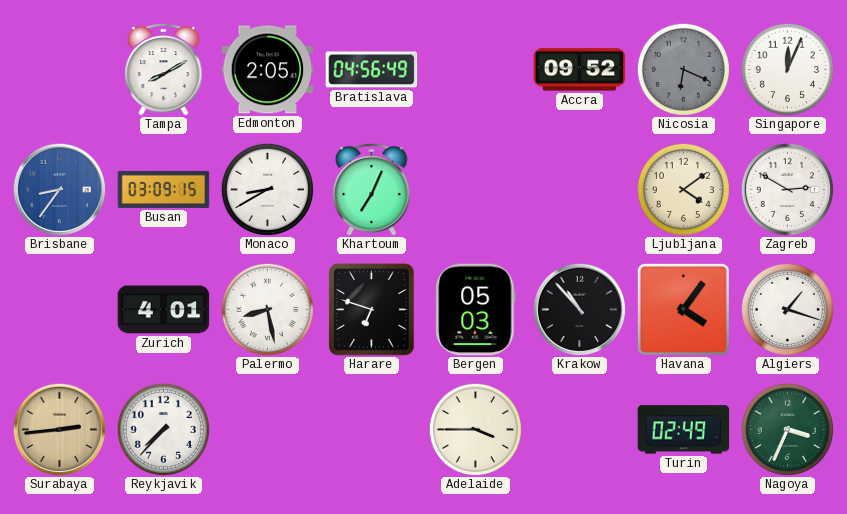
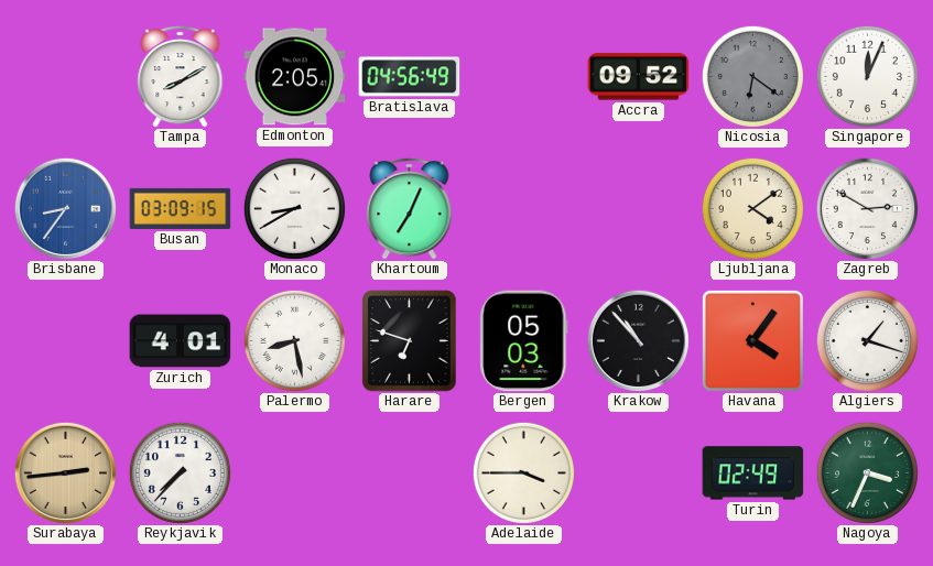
Nicosia: 6:19 -> 6:21
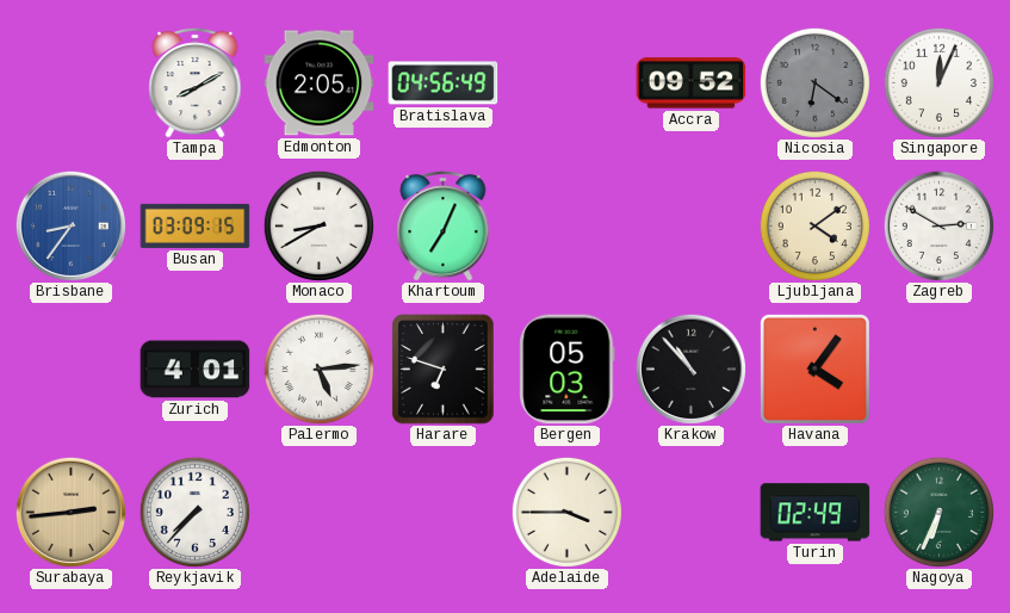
Palermo: 8:28 -> 5:14
Algiers: 1:18 -> none
Nagoya: 3:34 -> 6:34
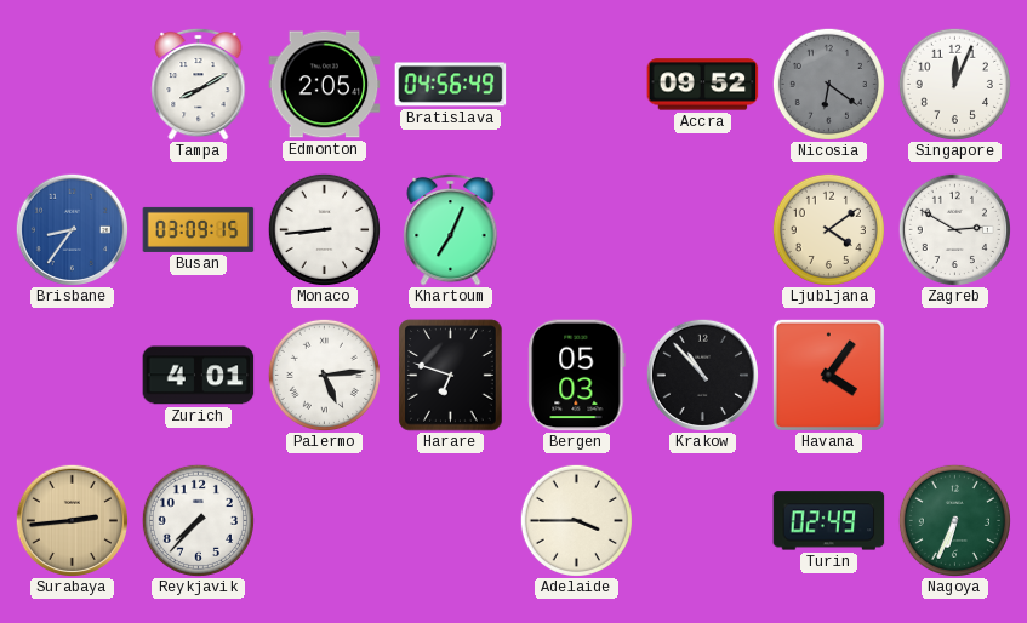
Monaco: 8:40 -> 8:44
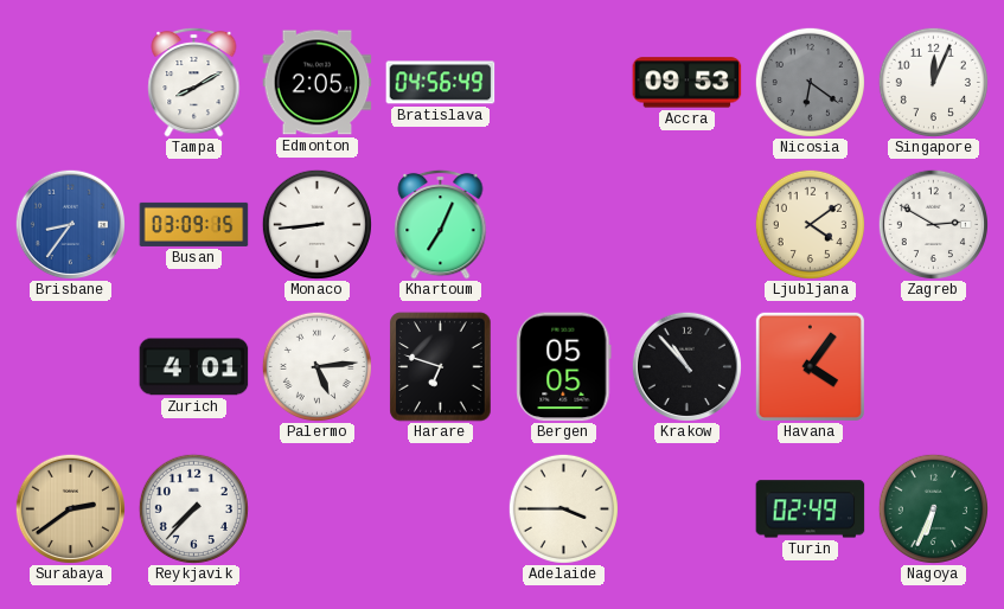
Accra: 09:52 -> 09:53
Bergen: 05:03 -> 05:05
Surabaya: 2:44 -> 2:39
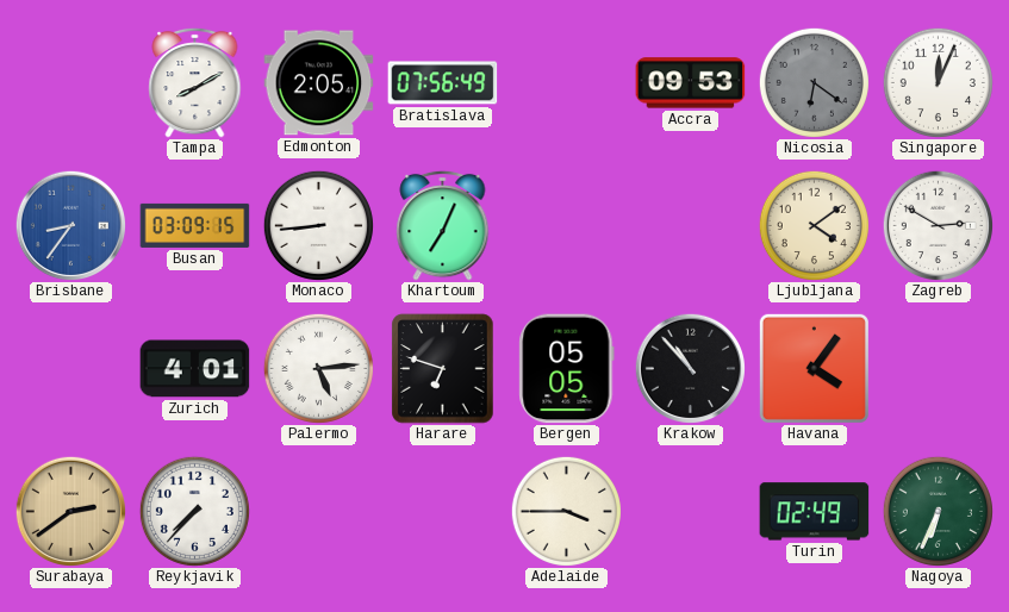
Bratislava: 04:56 -> 07:56
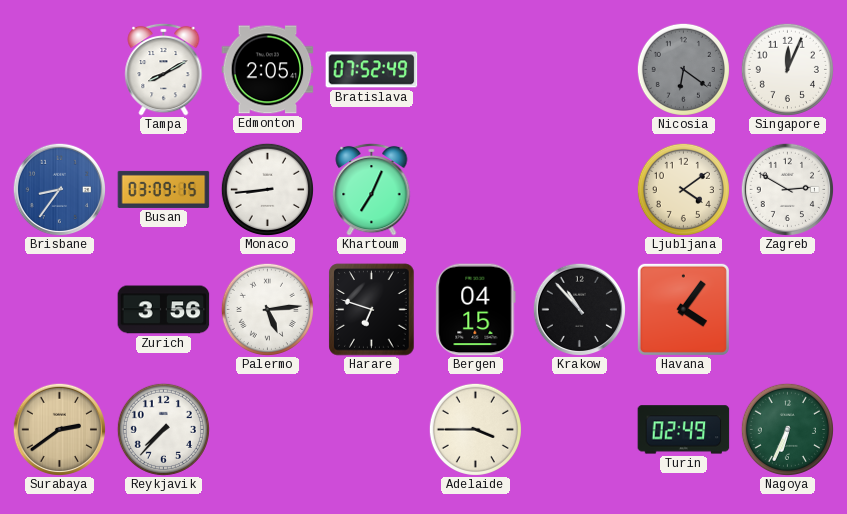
Bratislava: 07:56 -> 07:52
Accra: 09:53 -> none
Zurich: 4:01 -> 3:56
Bergen: 05:05 -> 04:15
